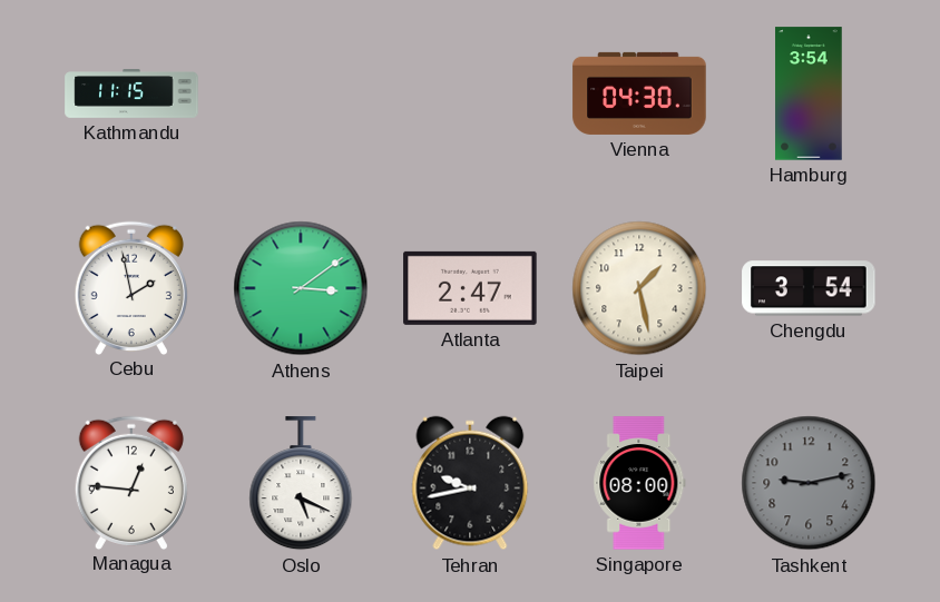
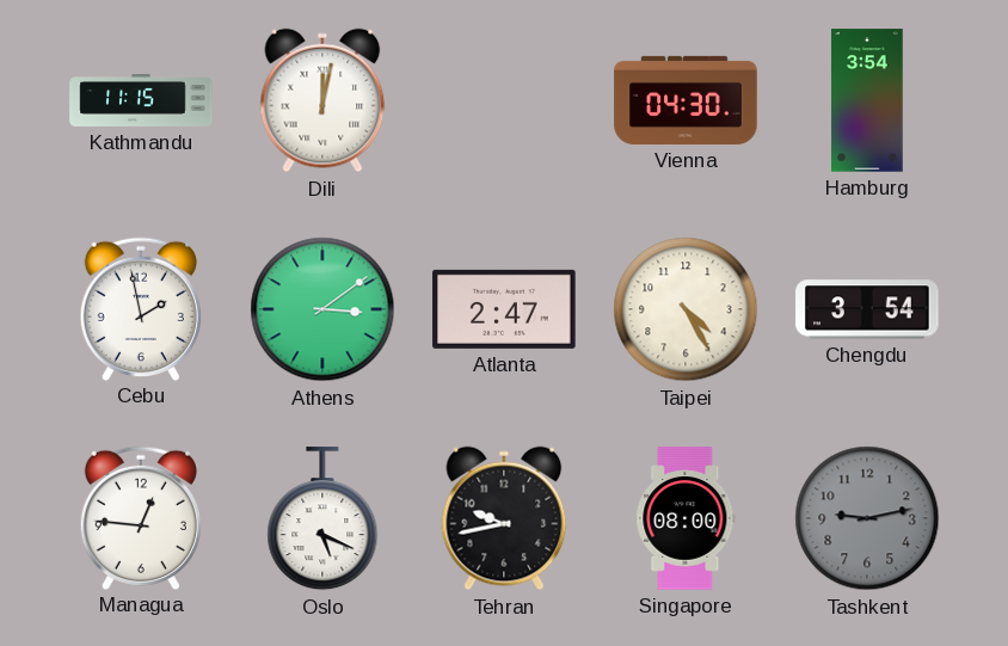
Dili: none -> 12:02
Taipei: 1:28 -> 4:25
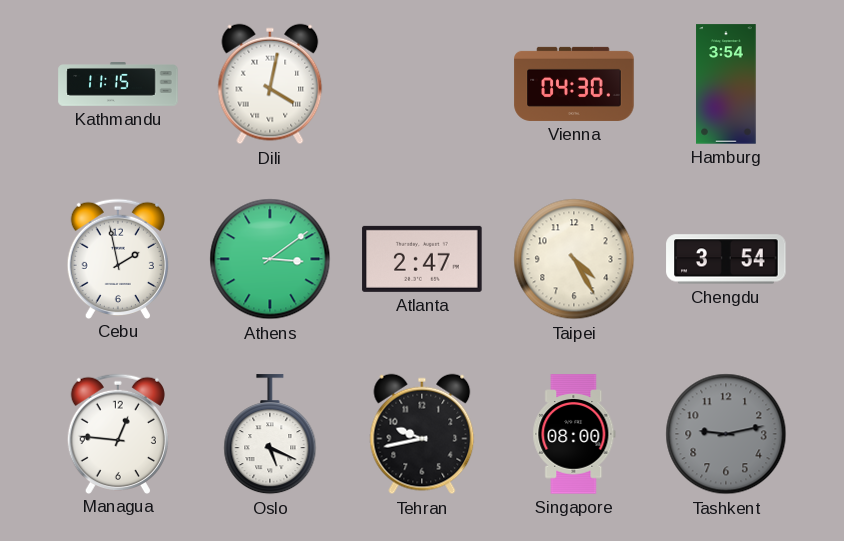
Dili: 12:02 -> 4:02
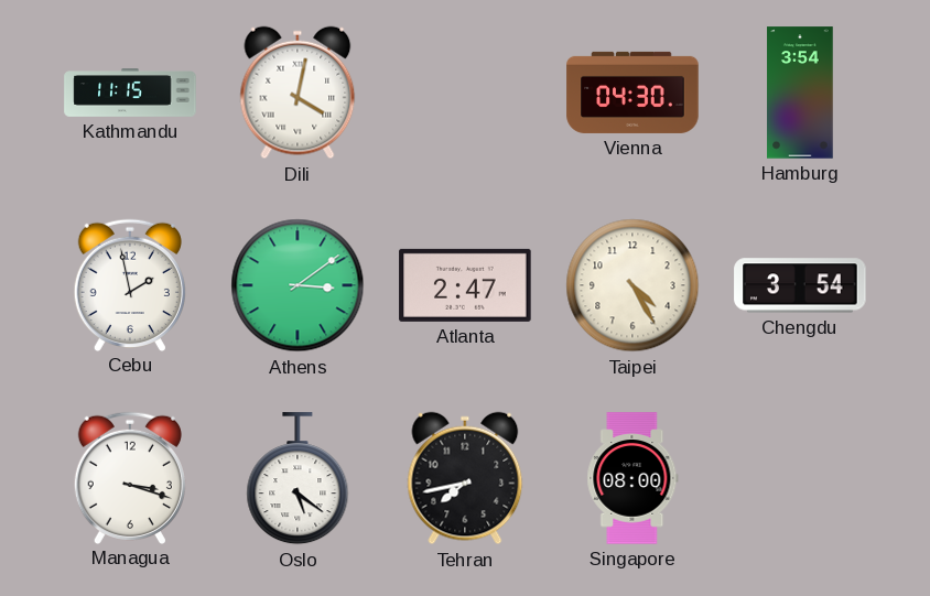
Managua: 12:46 -> 3:18
Oslo: 5:19 -> 5:21
Tehran: 9:43 -> 7:43
Tashkent: 9:13 -> none
